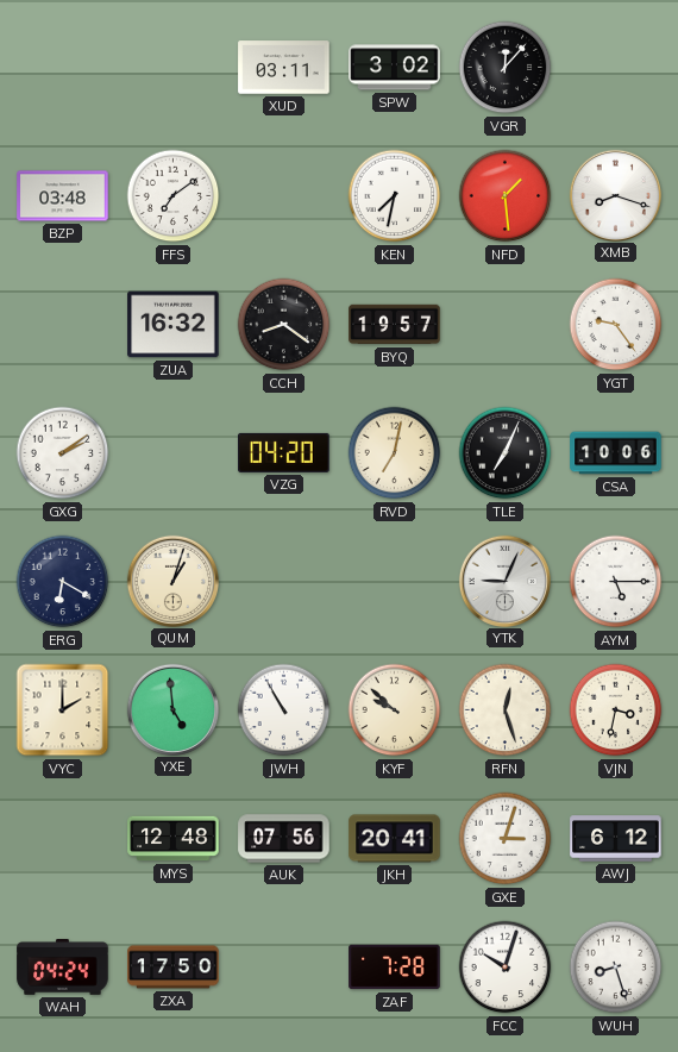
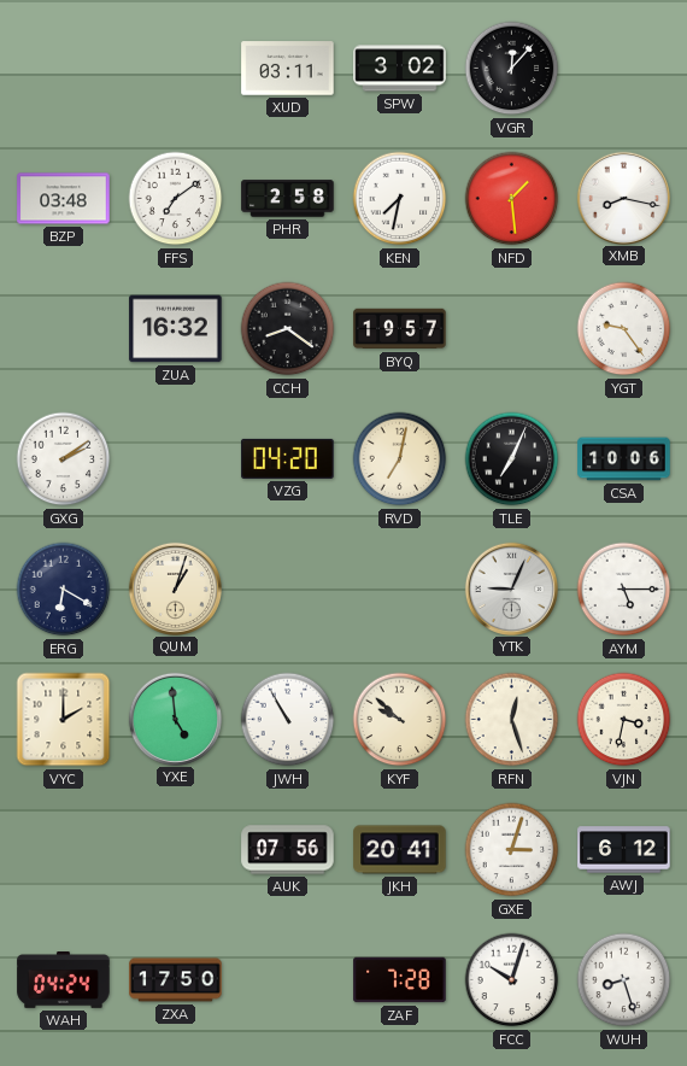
PHR: none -> 2:58
XMB: 8:18 -> 8:17
MYS: 12:48 -> none
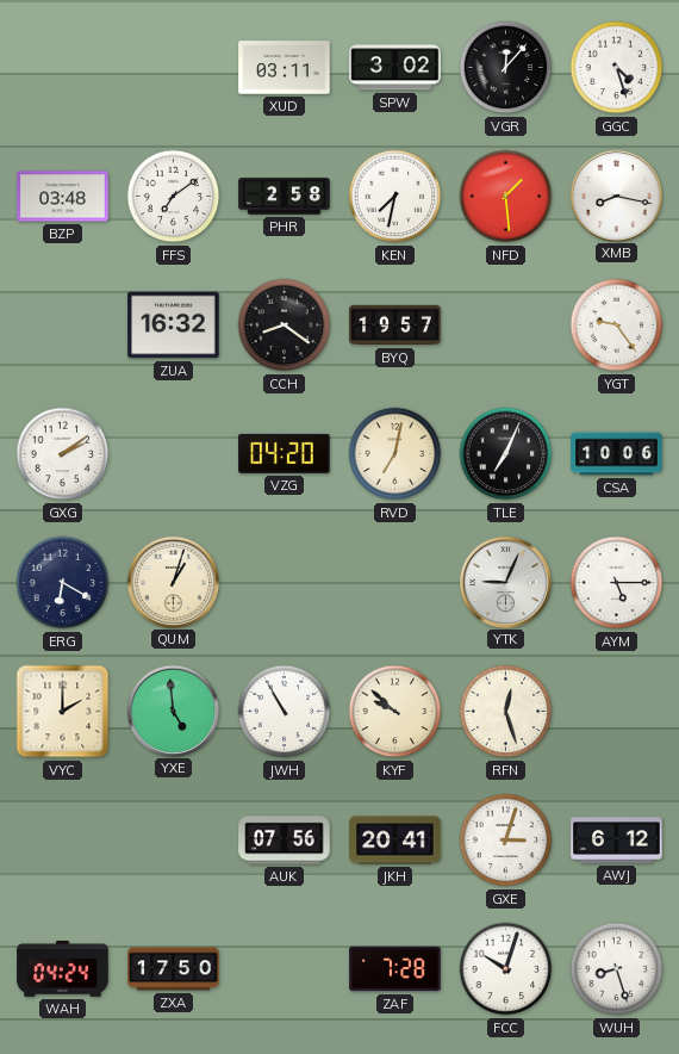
GGC: none -> 4:27
VJN: 3:32 -> none
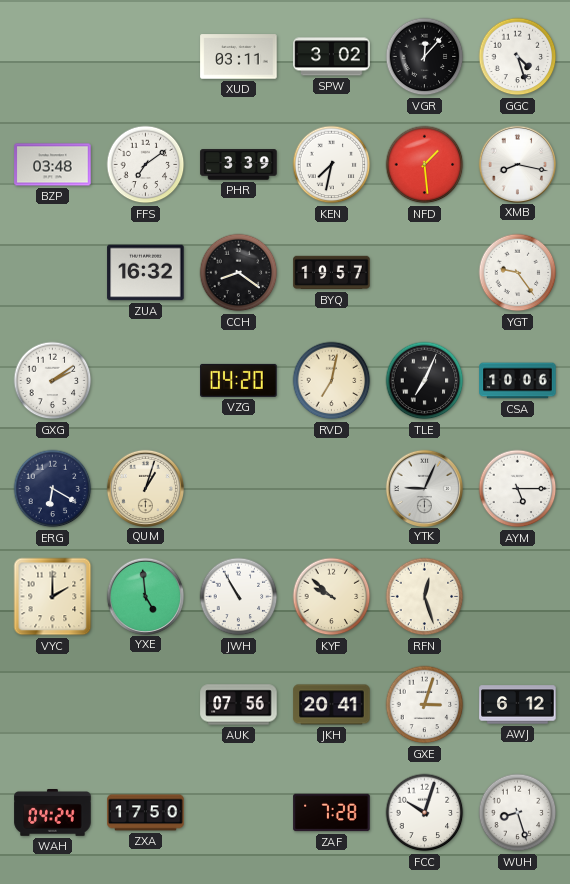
PHR: 2:58 -> 3:39
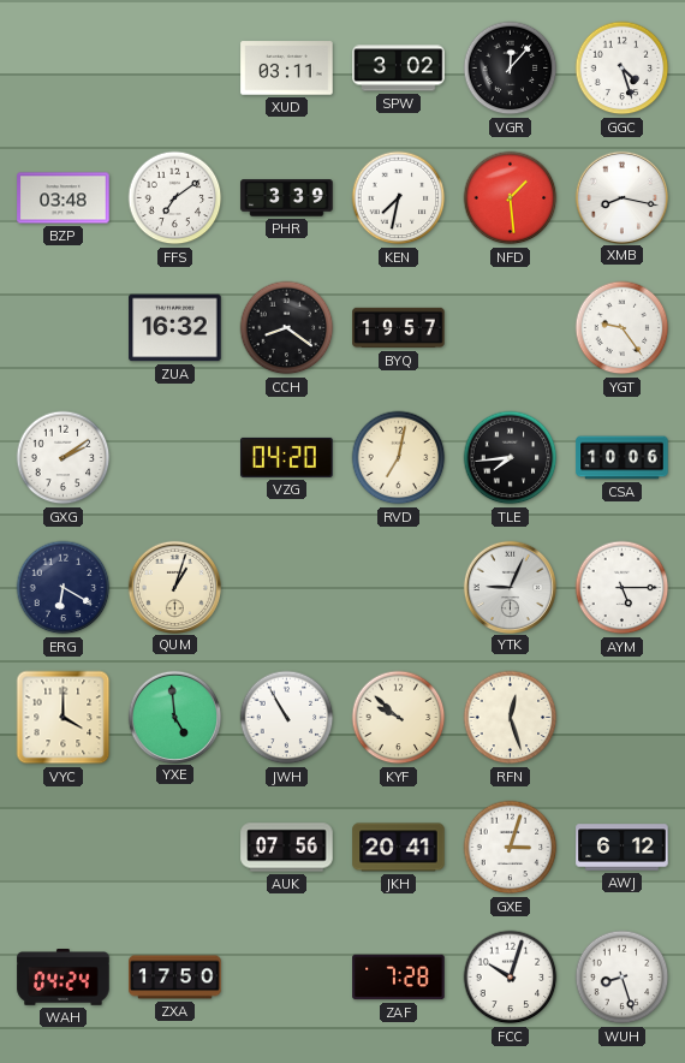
TLE: 7:04 -> 7:44
VYC: 2:00 -> 4:00
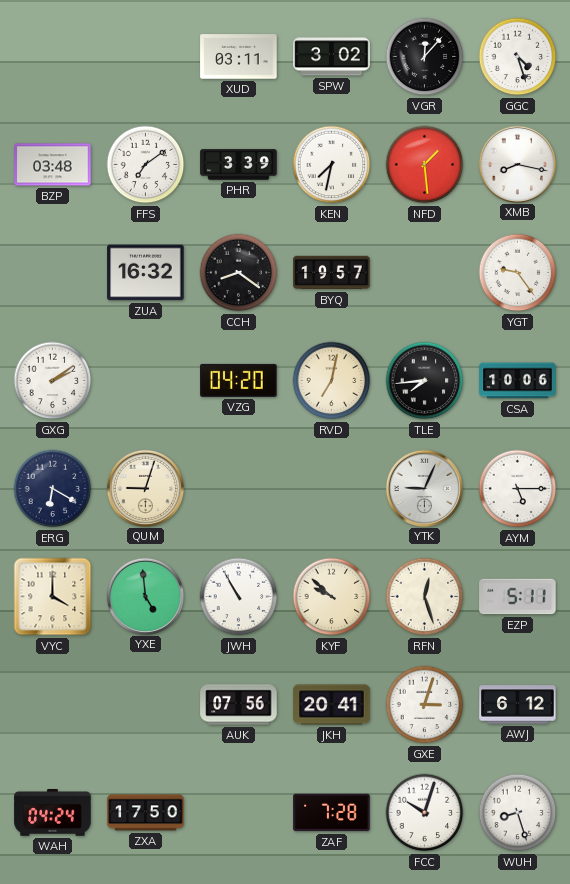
QUM: 1:03 -> 9:03
EZP: none -> 5:11
